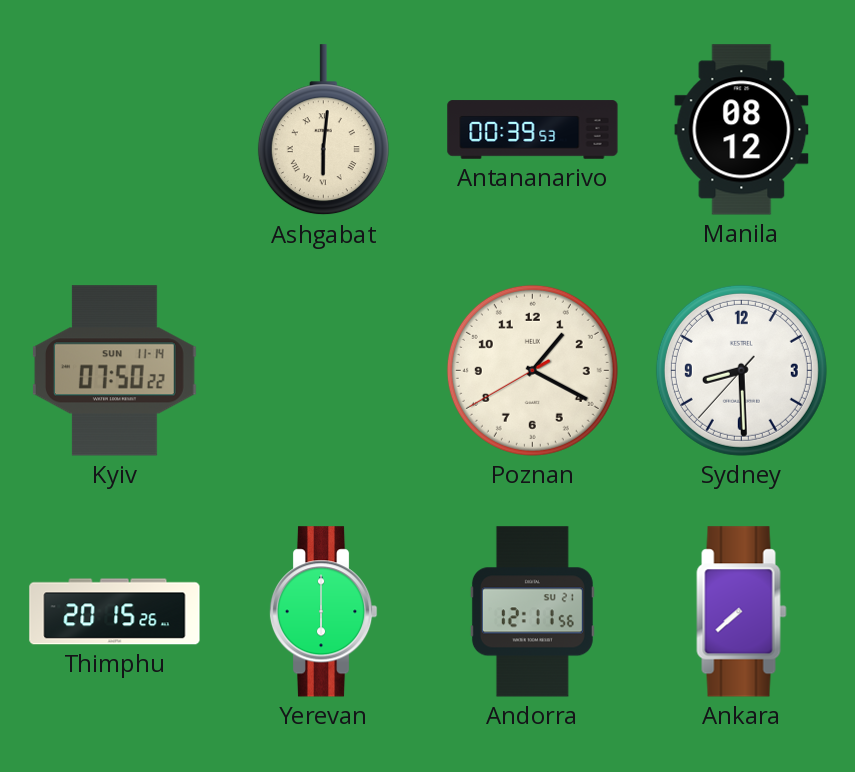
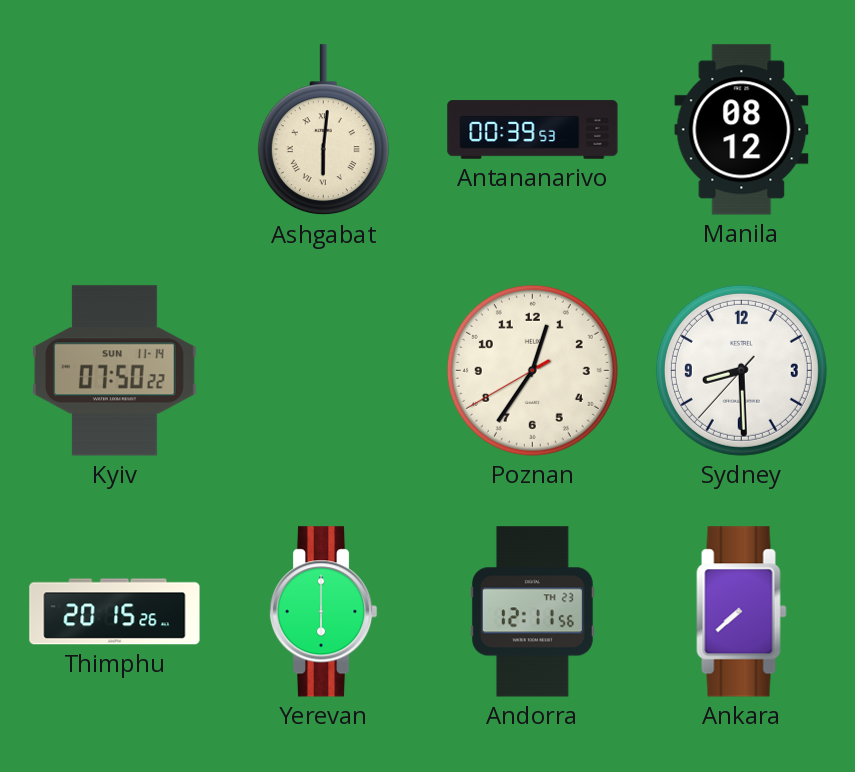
Poznan: 1:19 -> 12:35
Andorra date: SU 21 -> TH 23
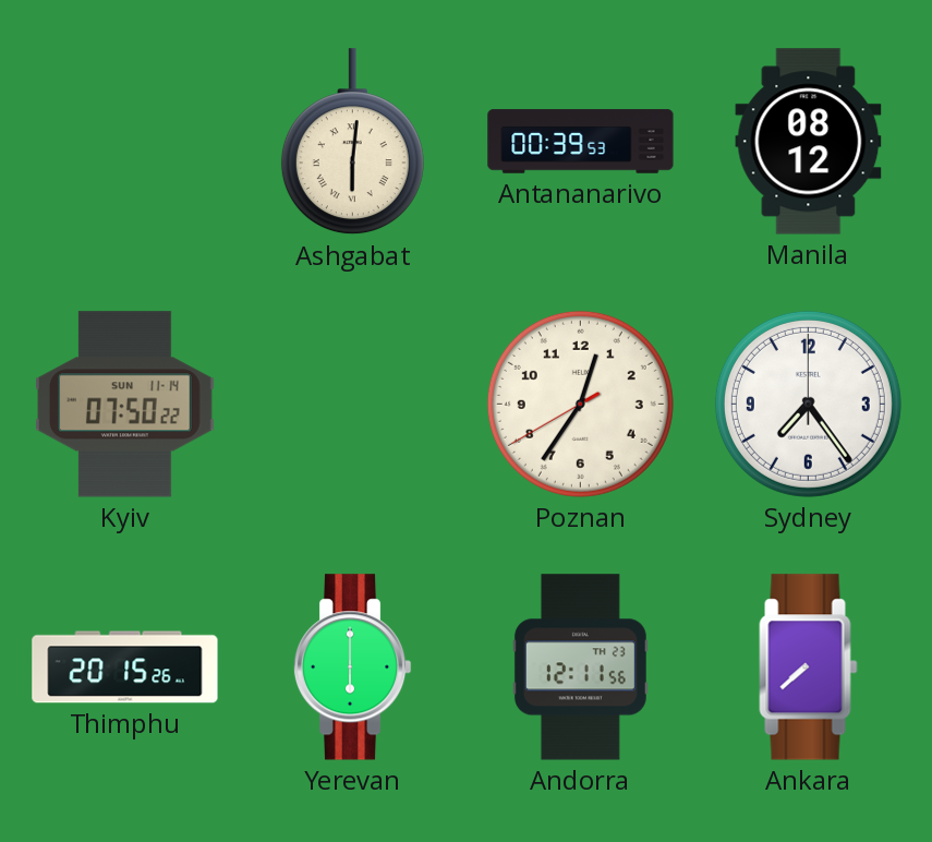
Sydney: 8:29 -> 7:24
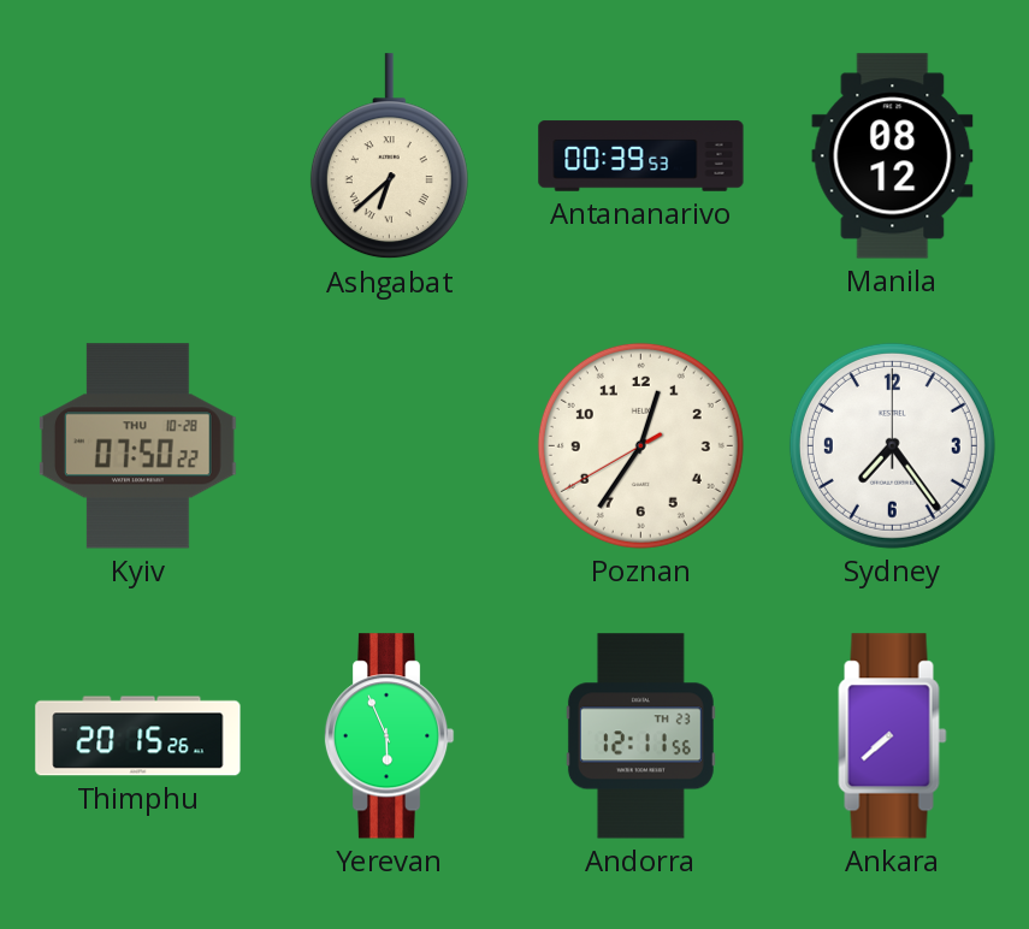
Ashgabat: 6:01 -> 6:38
Kyiv date: SUN 11-14 -> THU 10-28
Yerevan: 6:00 -> 5:56
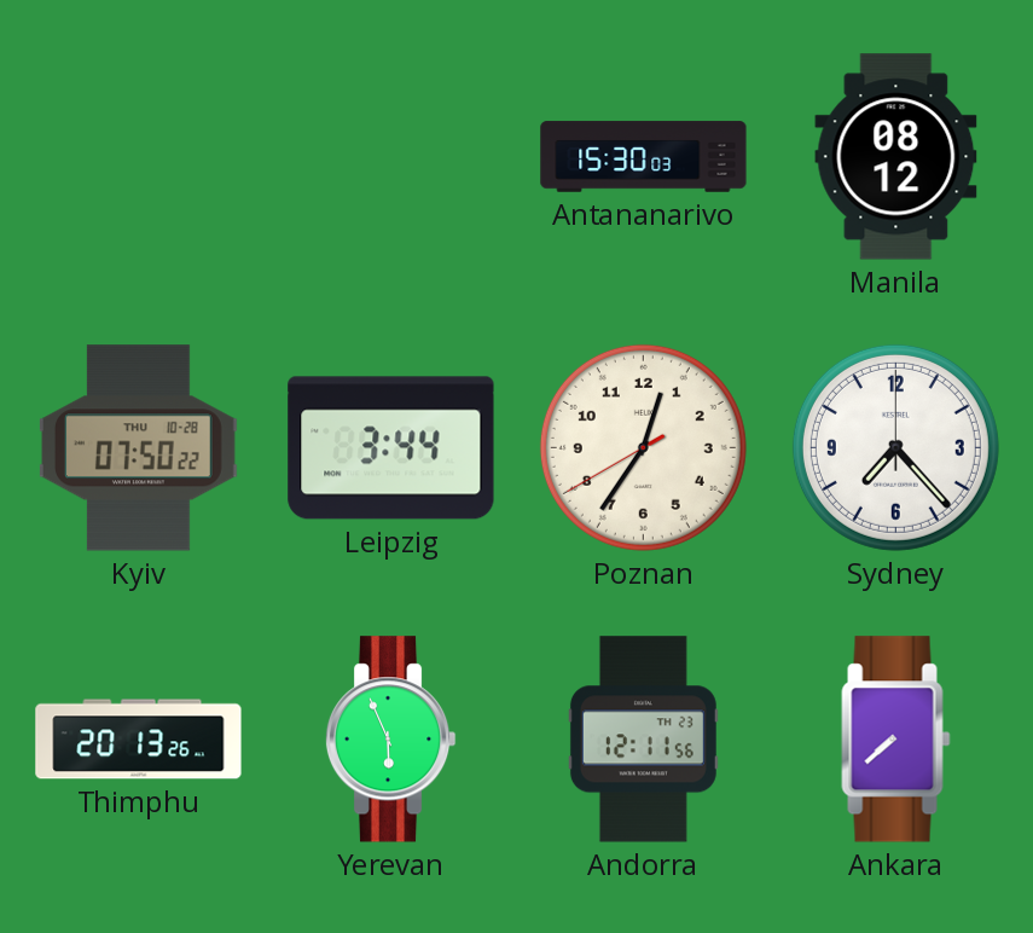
Ashgabat: 6:38 -> none
Antananarivo: 00:39 -> 15:30
Leipzig: none -> 3:44
Sydney: 7:24 -> 7:23
Thimphu: 20:15 -> 20:13
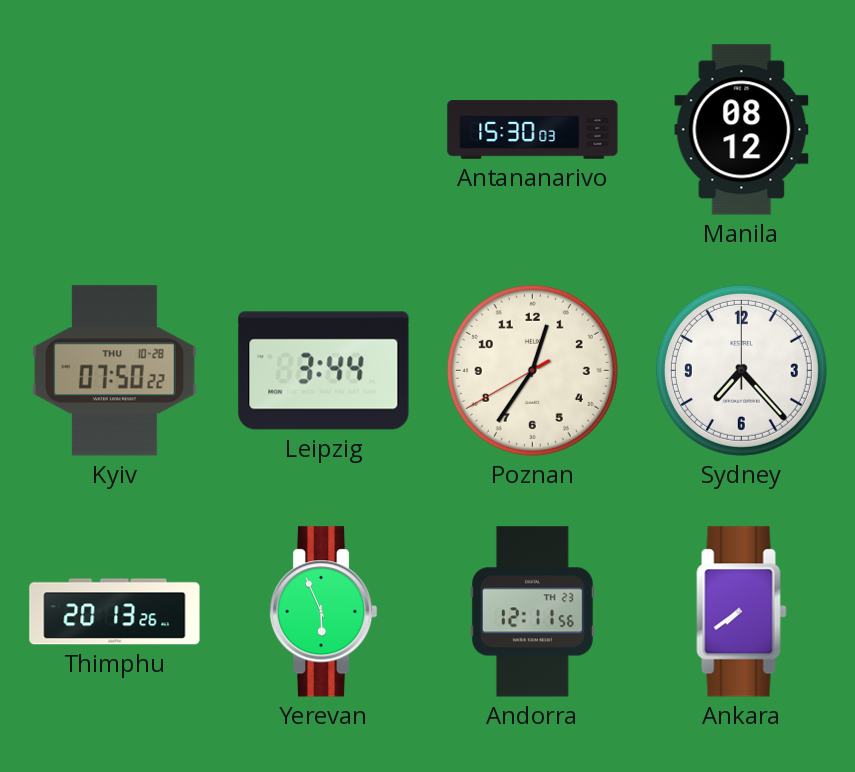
Ankara: 7:38 -> 7:39
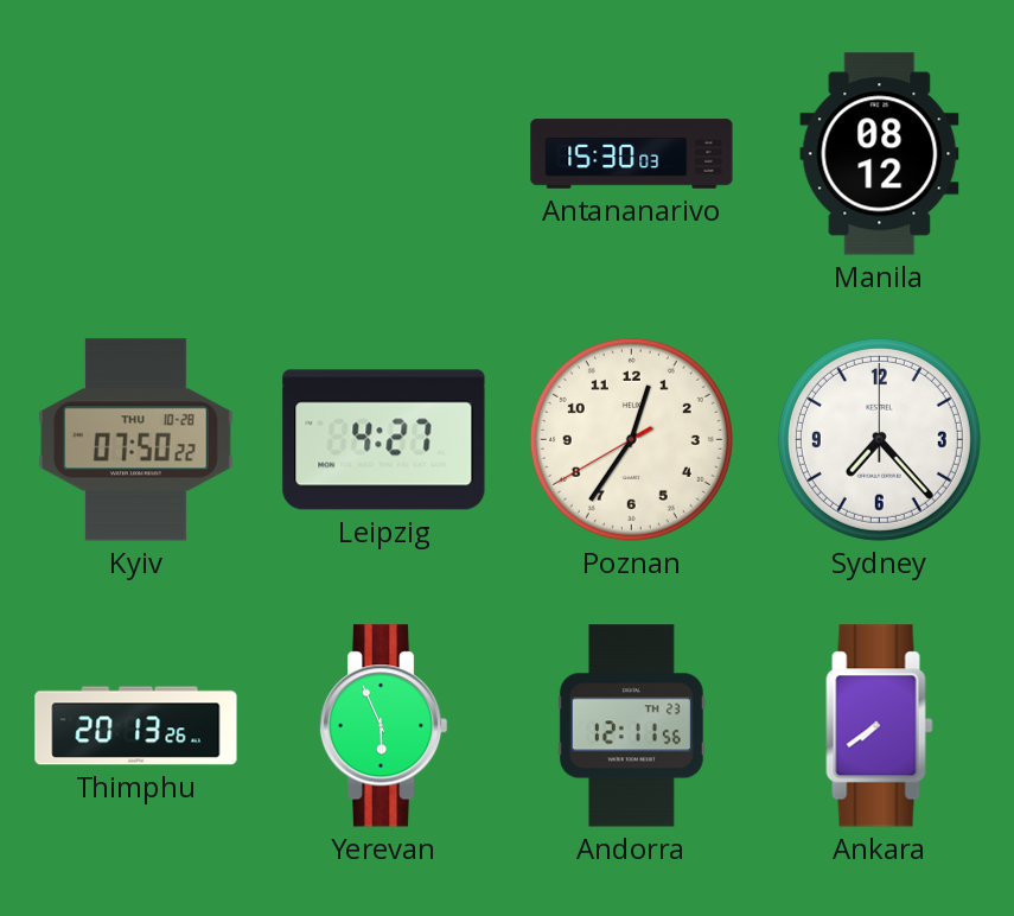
Leipzig: 3:44 -> 4:27
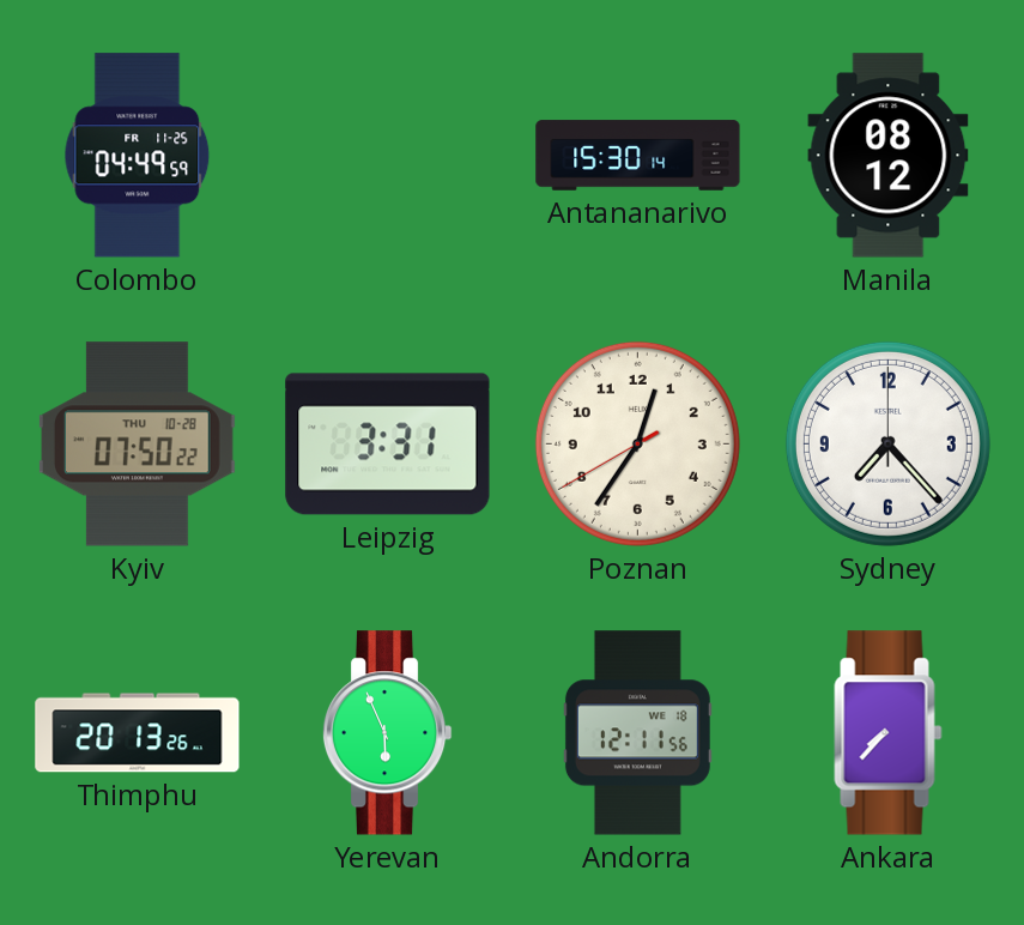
Colombo: none -> 04:49
Antananarivo: 15:30:03 -> 15:30:14
Leipzig: 4:27 -> 3:31
Andorra date: TH 23 -> WE 18
Ankara: 7:39 -> 7:37
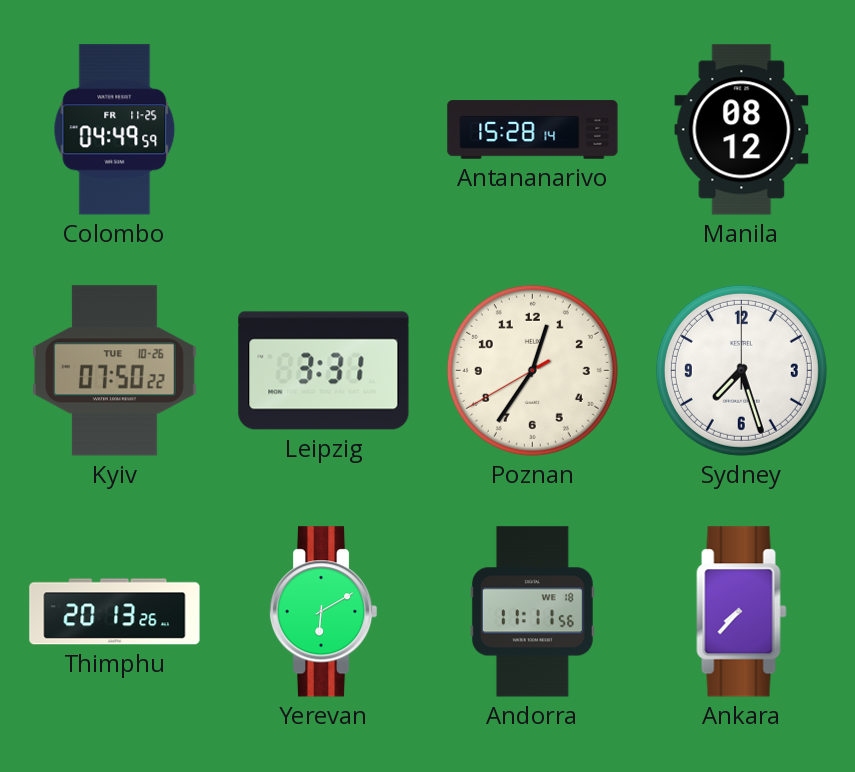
Antananarivo: 15:30 -> 15:28
Kyiv date: THU 10-28 -> TUE 10-26
Sydney: 7:23 -> 7:27
Yerevan: 5:56 -> 6:10
Andorra: 12:11 -> 11:11
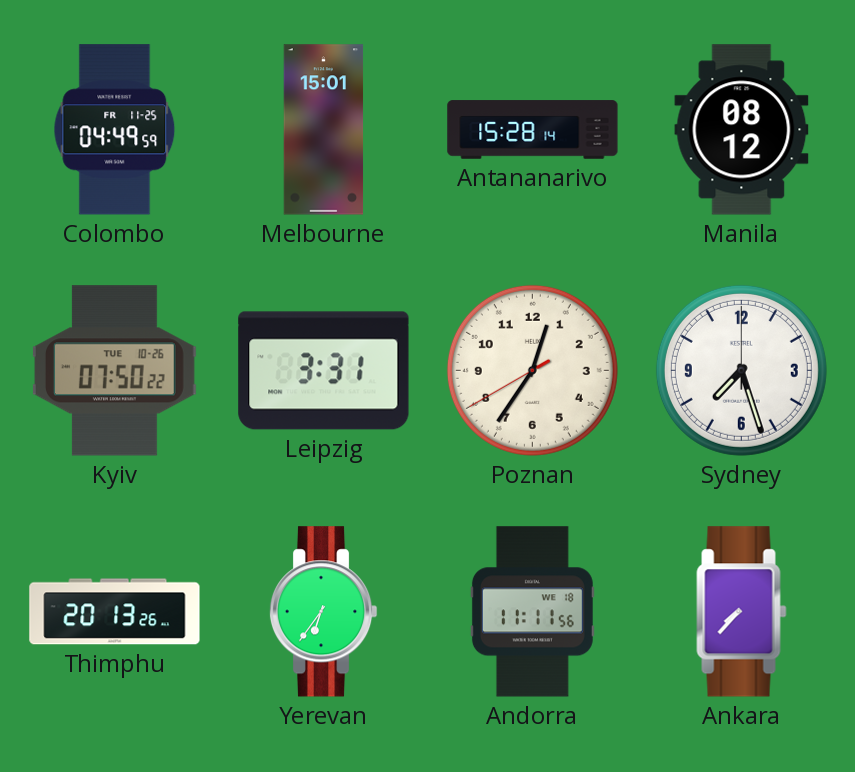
Melbourne: none -> 15:01
Yerevan: 6:10 -> 6:36
